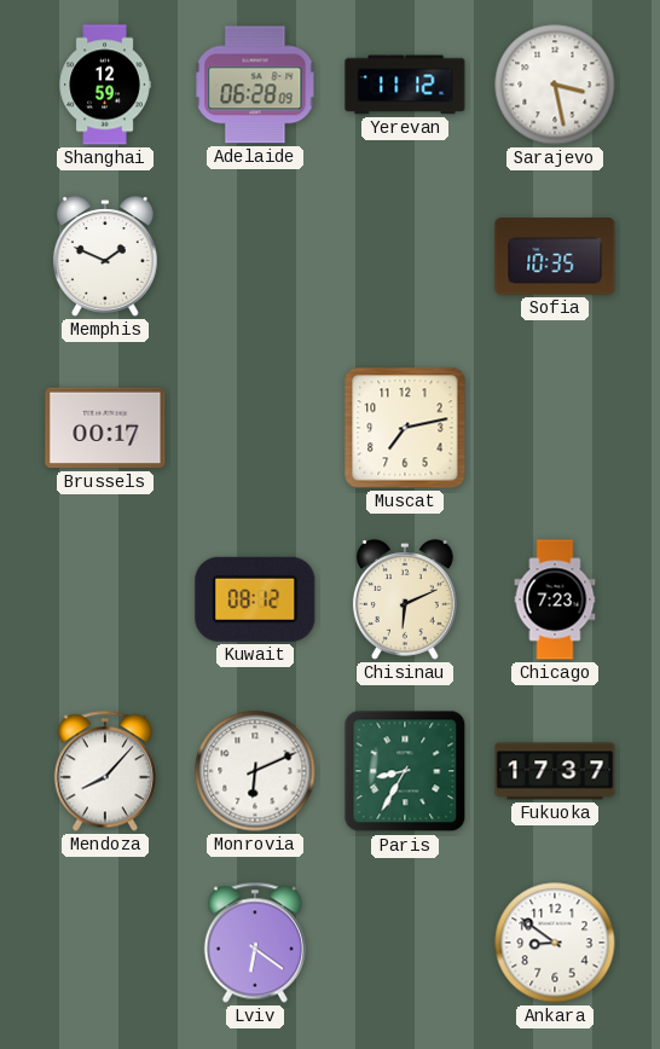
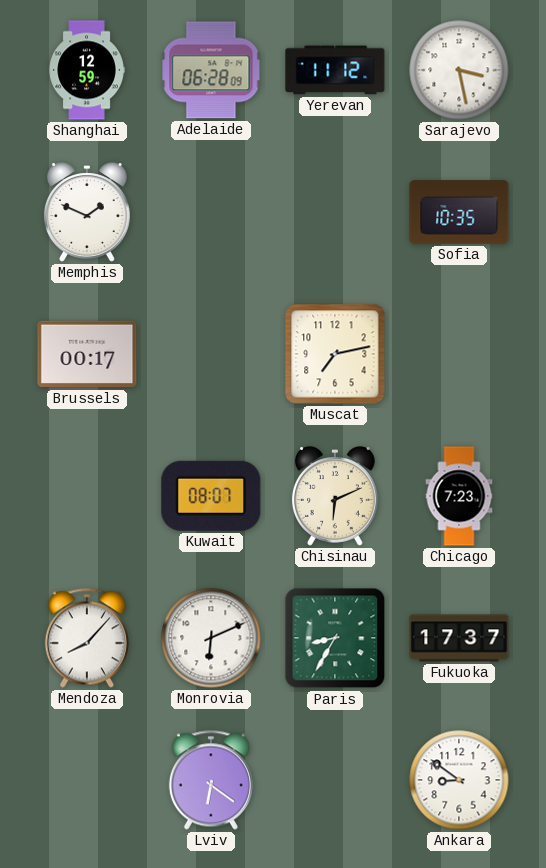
Kuwait: 08:12 -> 08:07
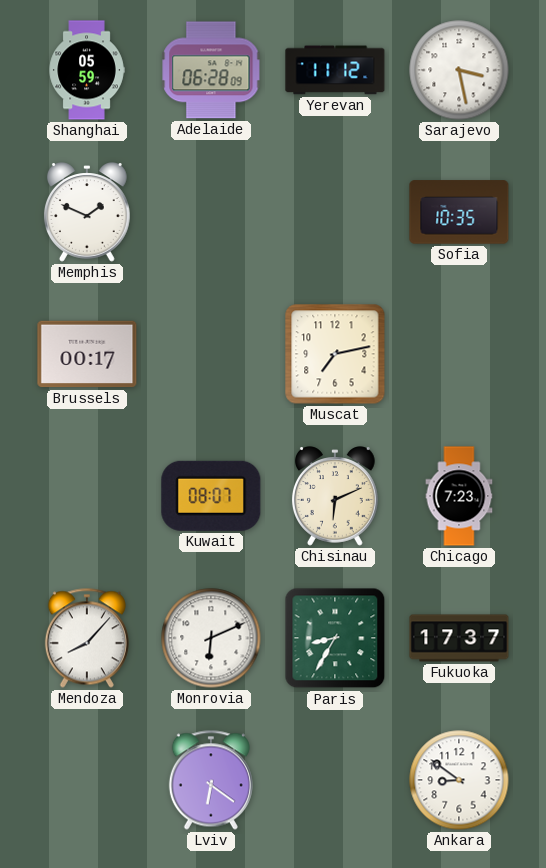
Shanghai: 12:59 -> 05:59
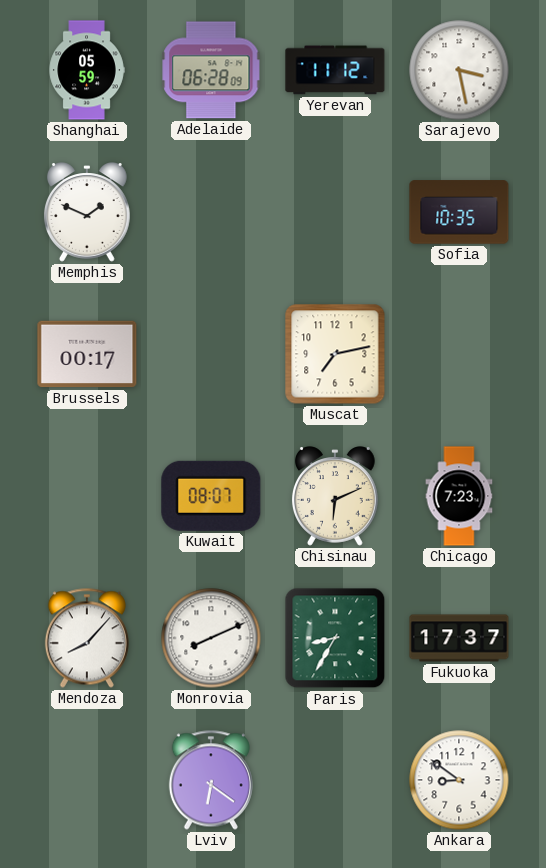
Monrovia: 6:11 -> 8:11
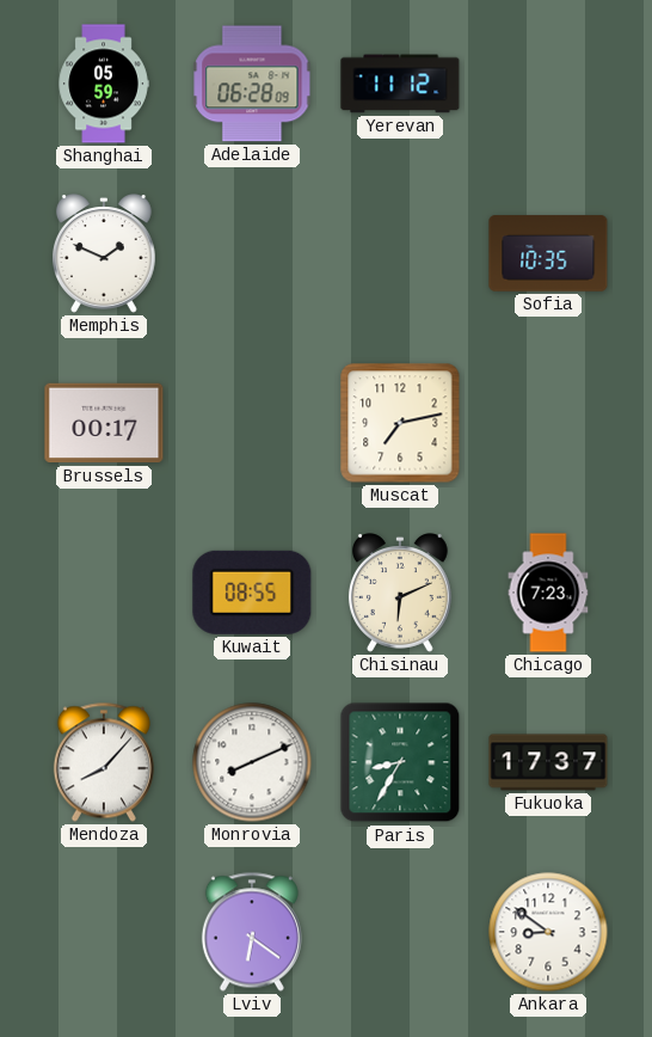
Sarajevo: 3:28 -> none
Kuwait: 08:07 -> 08:55
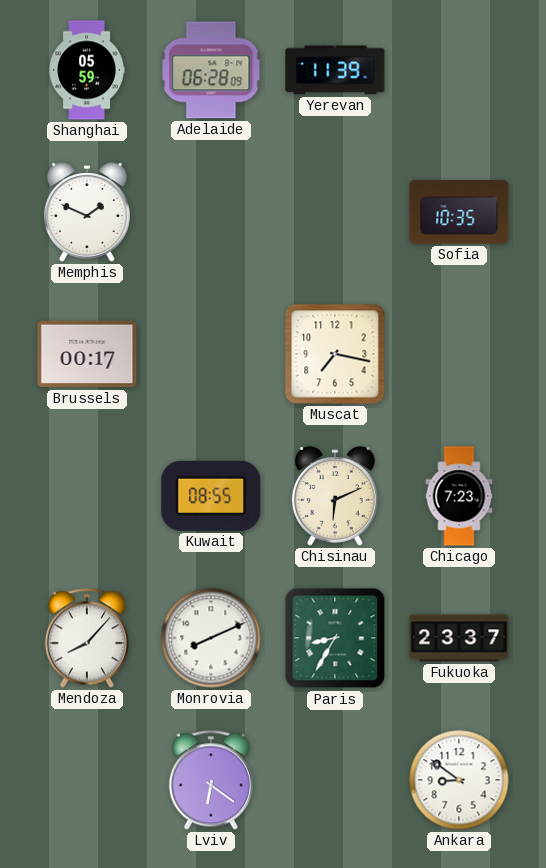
Yerevan: 11:12 -> 11:39
Muscat: 7:13 -> 7:17
Fukuoka: 17:37 -> 23:37
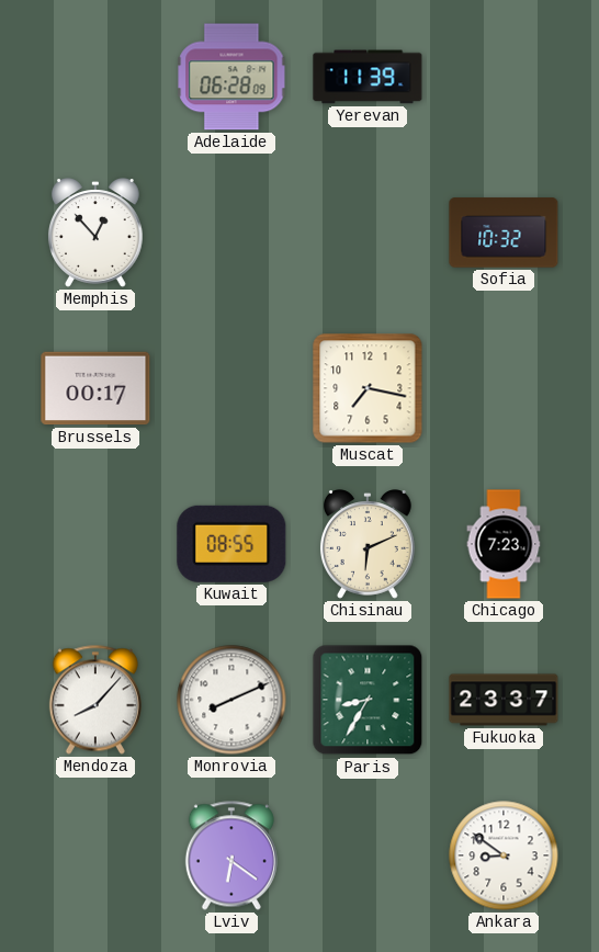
Shanghai: 05:59 -> none
Memphis: 1:49 -> 12:53
Sofia: 10:35 -> 10:32
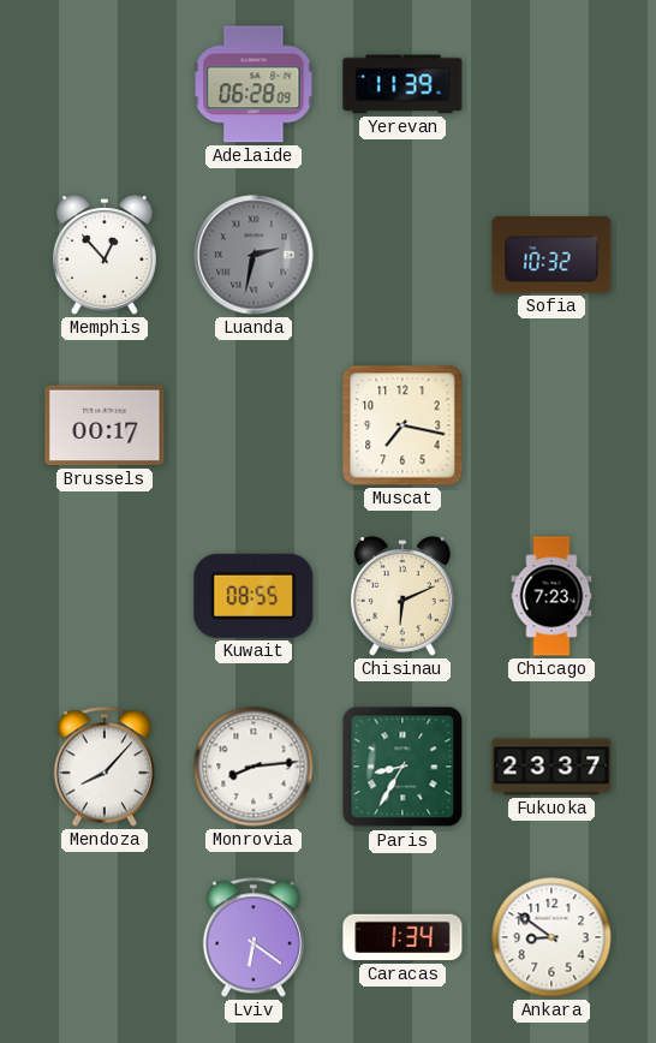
Luanda: none -> 2:32
Monrovia: 8:11 -> 8:14
Caracas: none -> 1:34
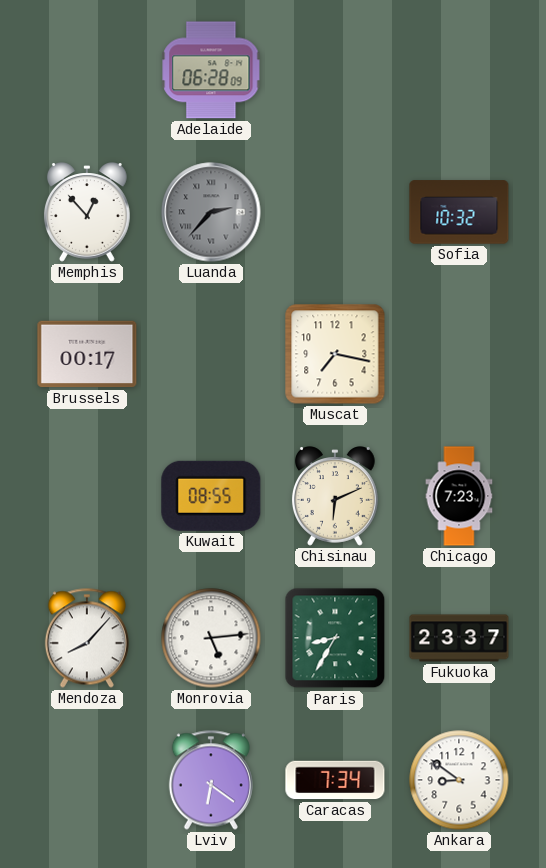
Yerevan: 11:39 -> none
Luanda: 2:32 -> 2:37
Monrovia: 8:14 -> 5:14
Caracas: 1:34 -> 7:34
